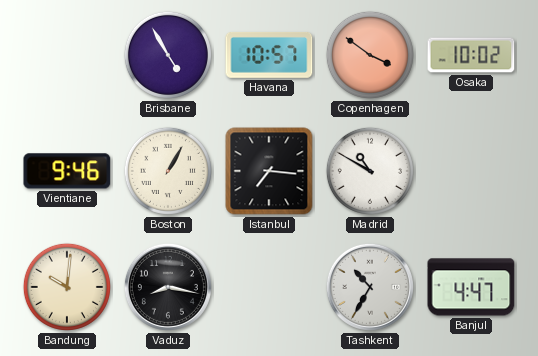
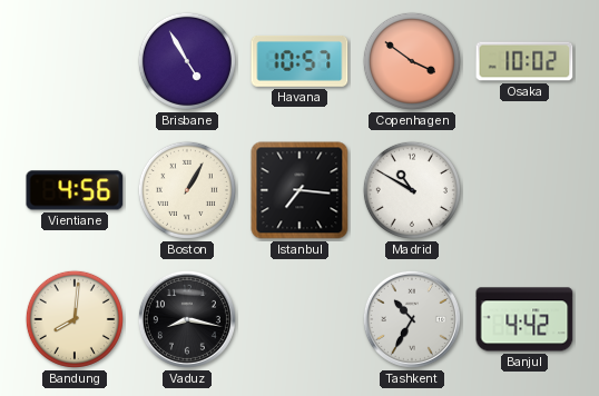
Vientiane: 9:46 -> 4:56
Bandung: 10:01 -> 8:01
Banjul: 4:47 -> 4:42
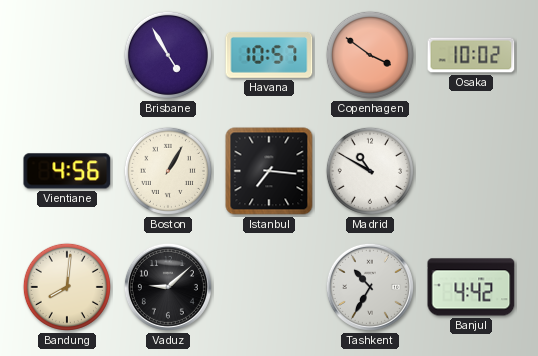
Vaduz: 8:17 -> 9:08
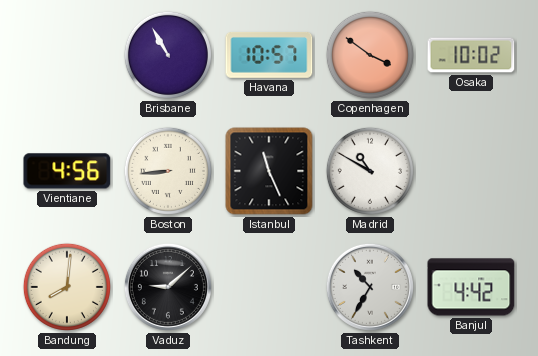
Brisbane: 4:55 -> 10:55
Boston: 1:05 -> 8:44
Istanbul: 7:16 -> 11:26
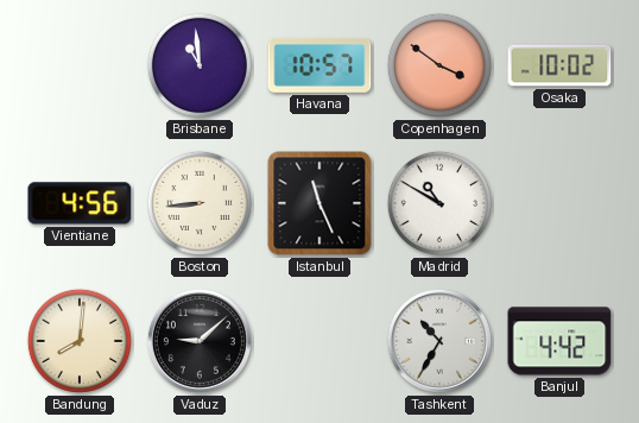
Brisbane: 10:55 -> 10:59
